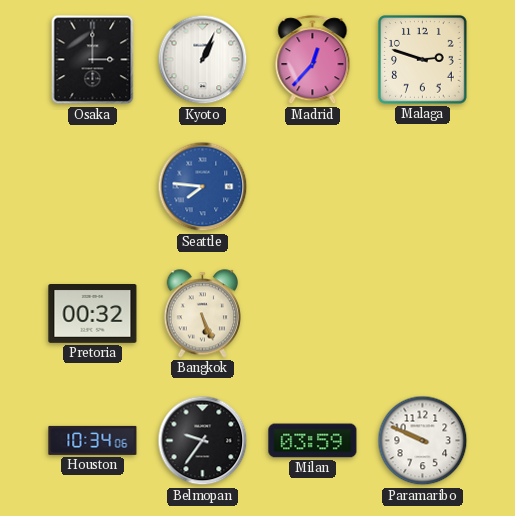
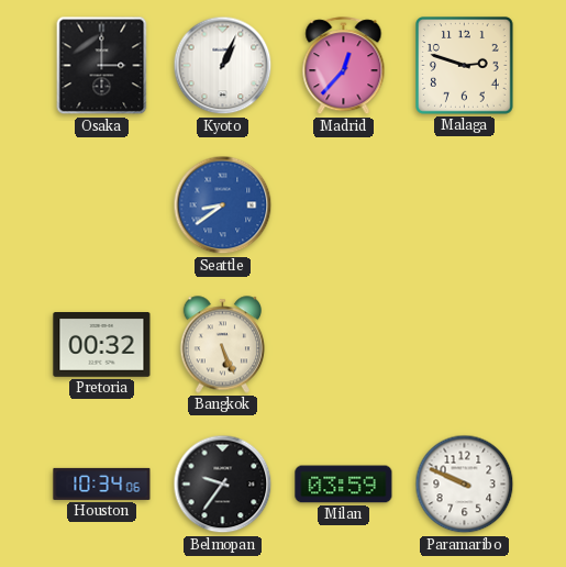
Seattle: 7:46 -> 8:39
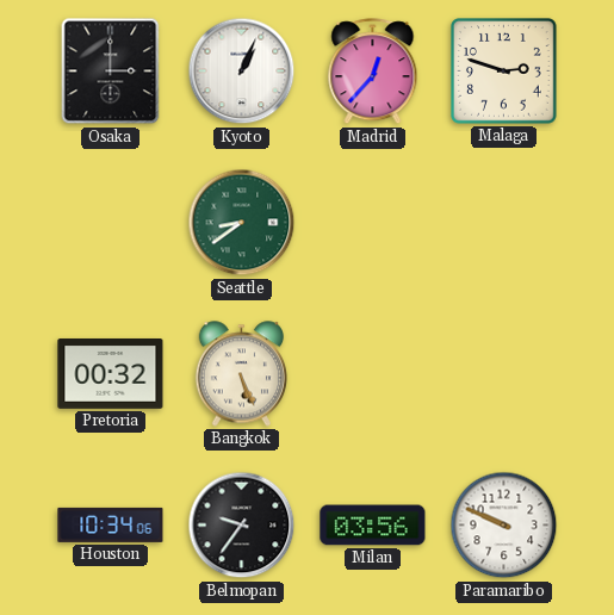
Seattle dial: blue -> green
Milan: 03:59 -> 03:56
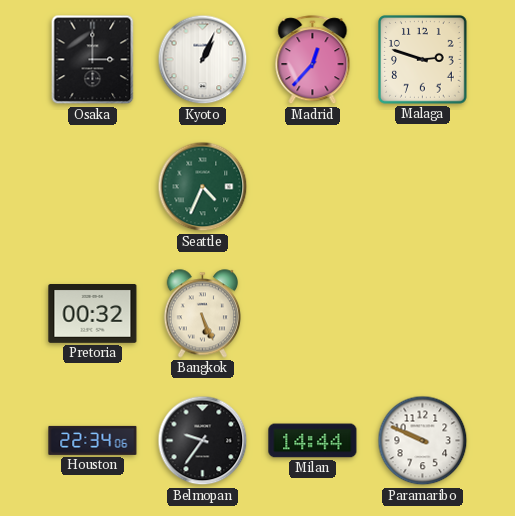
Seattle: 8:39 -> 4:34
Houston: 10:34 -> 22:34
Milan: 03:56 -> 14:44
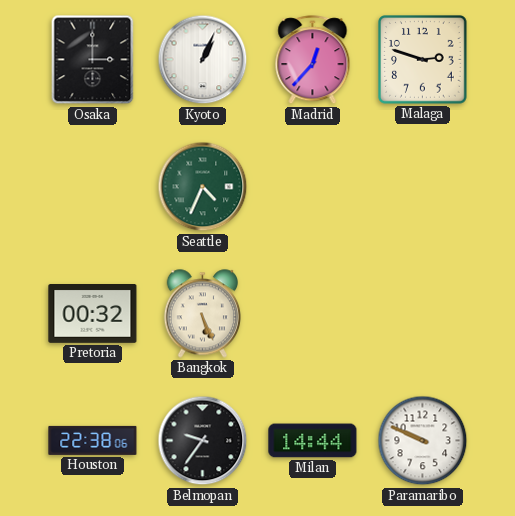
Houston: 22:34 -> 22:38
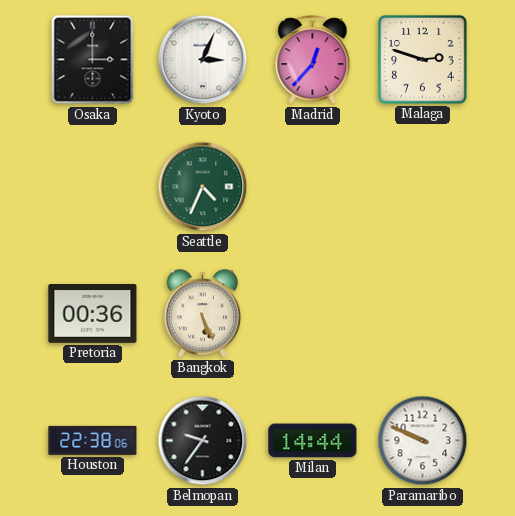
Kyoto: 1:04 -> 3:04
Pretoria: 00:32 -> 00:36
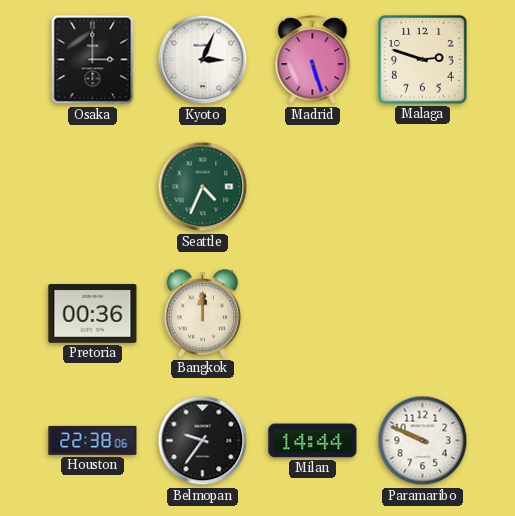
Madrid: 12:37 -> 5:27
Bangkok: 5:26 -> 12:00
